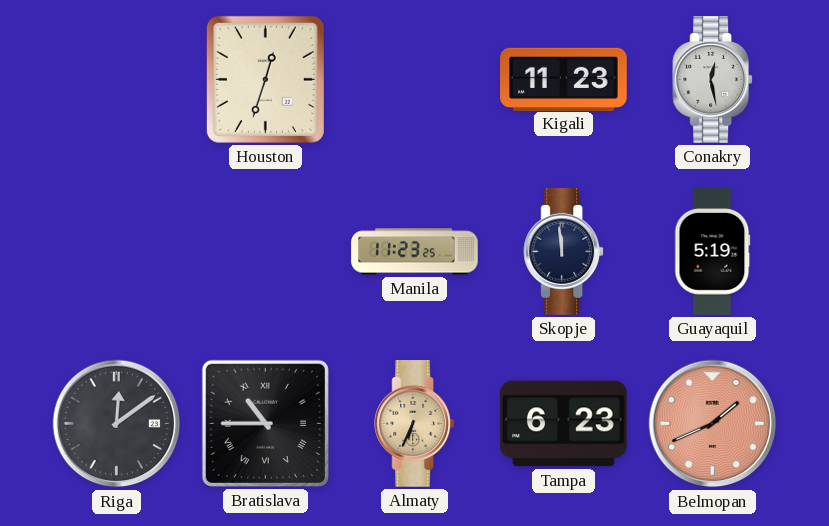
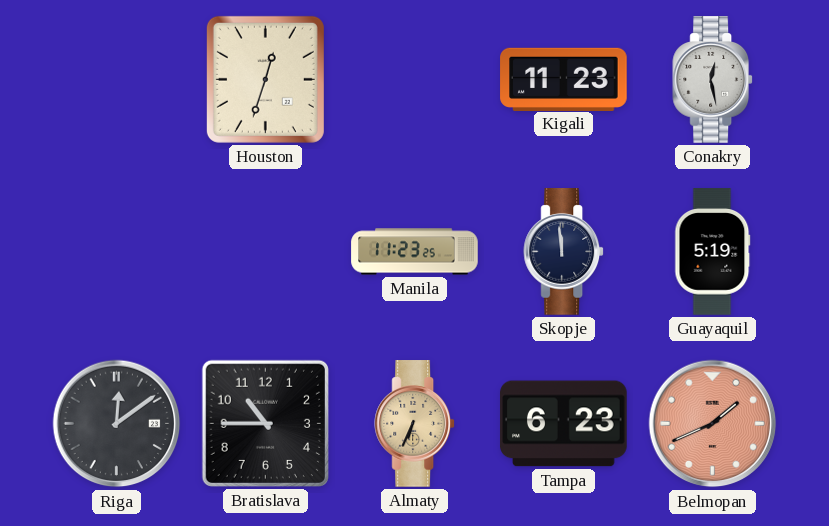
Bratislava numerals: Roman -> Arabic
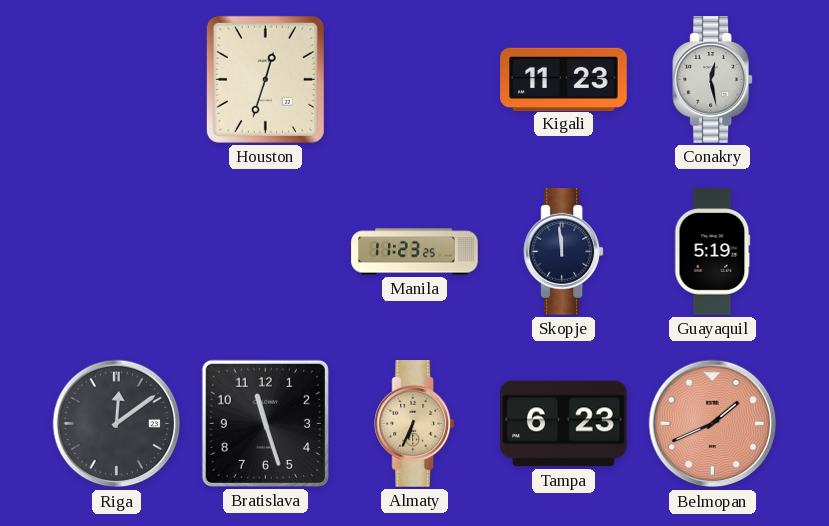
Bratislava: 10:45 -> 11:27
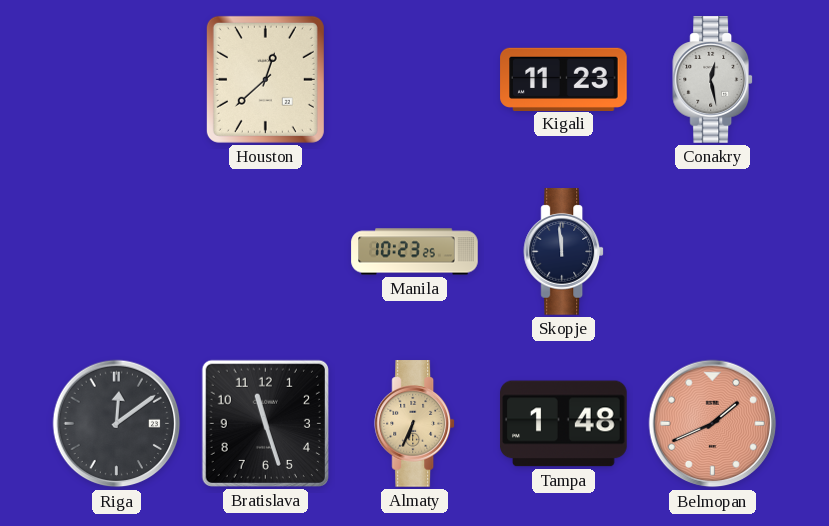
Houston: 12:33 -> 12:38
Manila: 11:23 -> 10:23
Guayaquil: 5:19 -> none
Tampa: 6:23 -> 1:48
